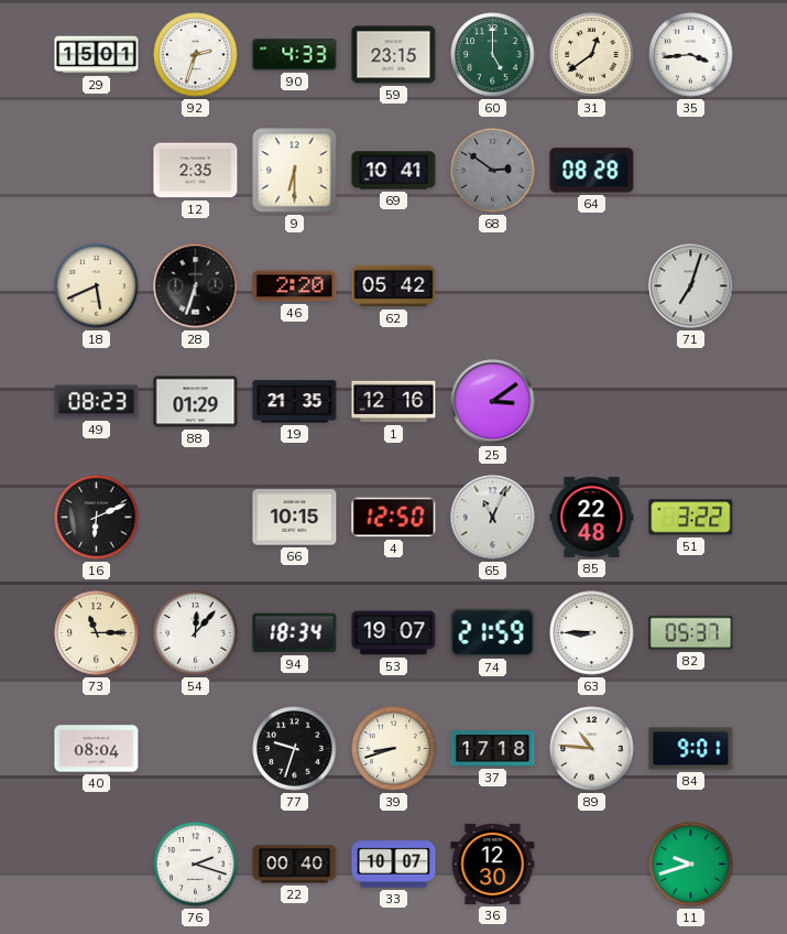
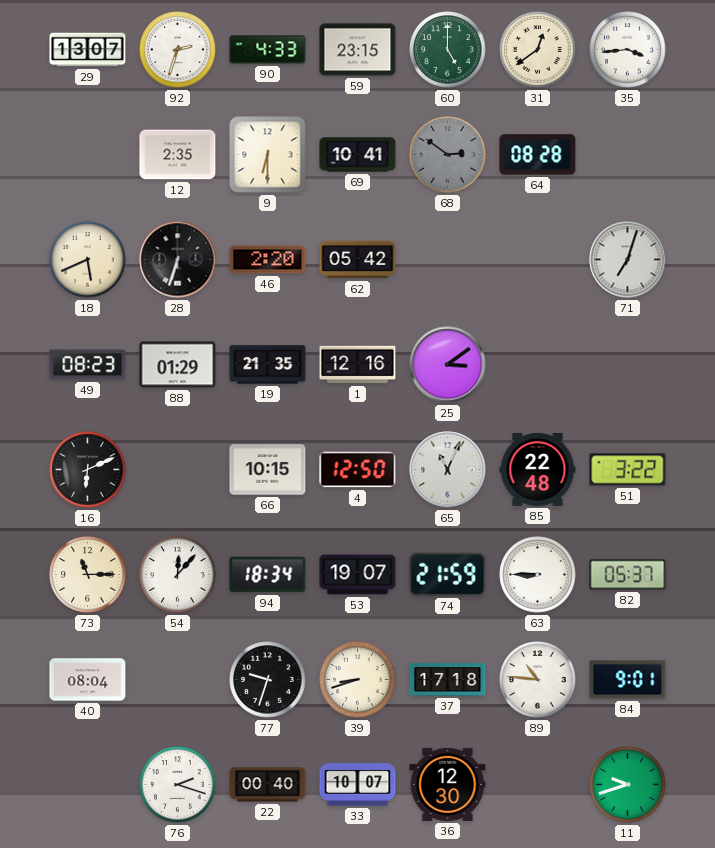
29: 15:01 -> 13:07
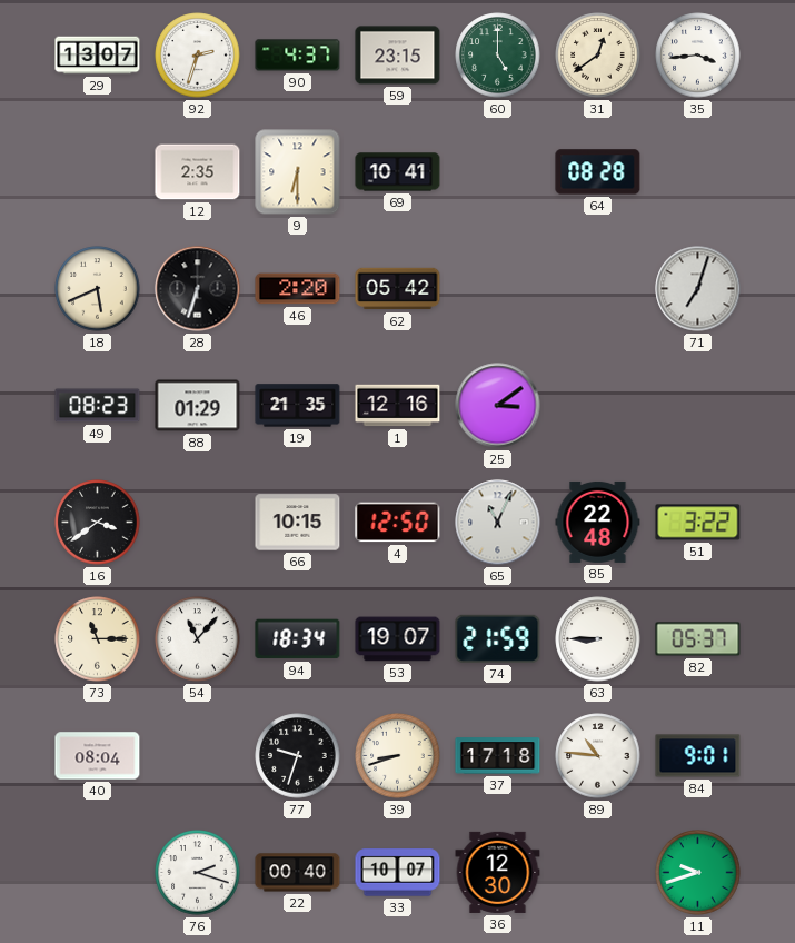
90: 4:33 -> 4:37
68: 2:51 -> none
16: 6:11 -> 3:39
54: 12:07 -> 11:07
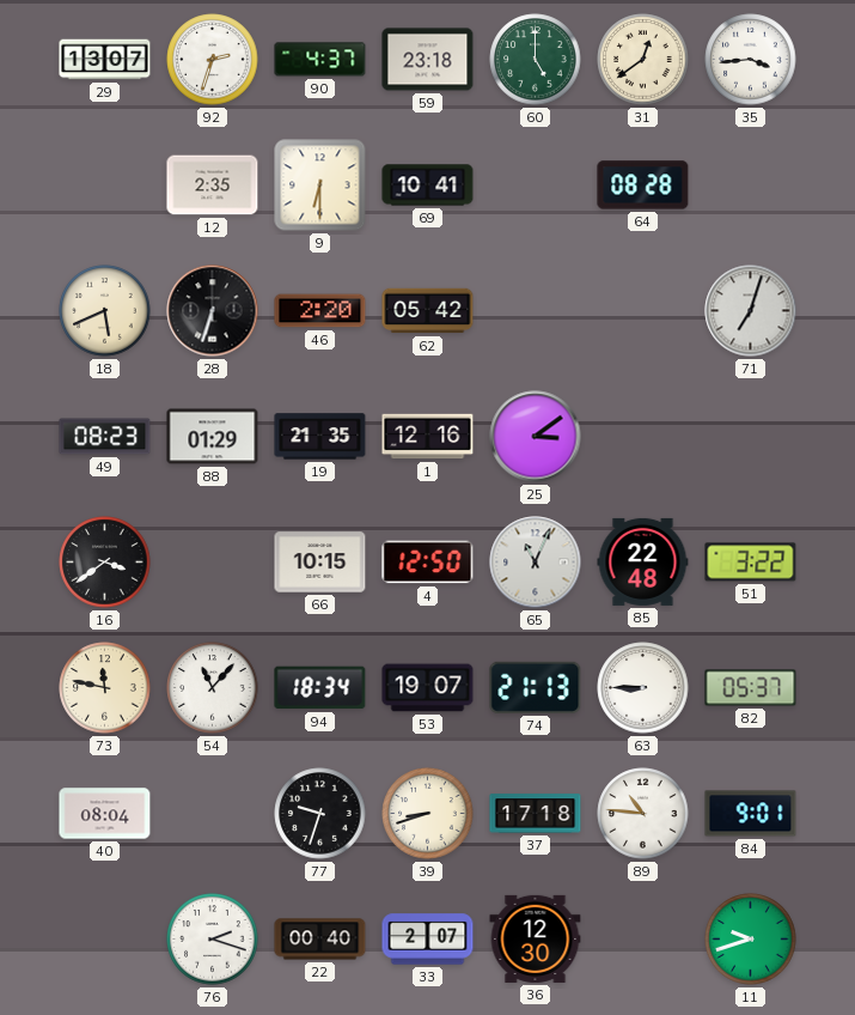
59: 23:15 -> 23:18
73: 11:15 -> 11:47
74: 21:59 -> 21:13
33: 10:07 -> 2:07
